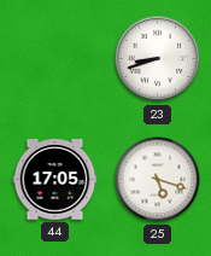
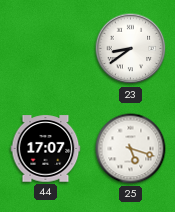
23: 8:42 -> 8:39
44: 17:05 -> 17:07
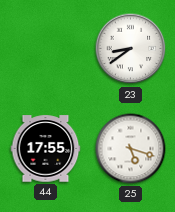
44: 17:07 -> 17:55
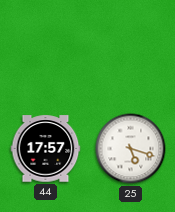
23: 8:39 -> none
44: 17:55 -> 17:57
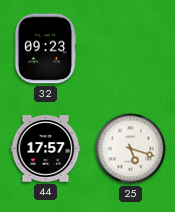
32: none -> 09:23
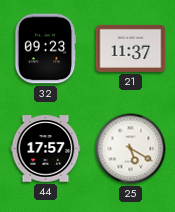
21: none -> 11:37
25: 5:18 -> 5:20
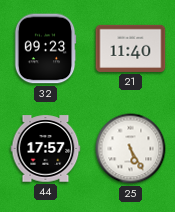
21: 11:37 -> 11:40
25: 5:20 -> 5:25
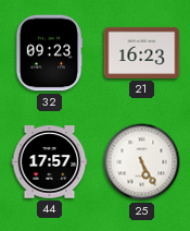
21: 11:40 -> 16:23
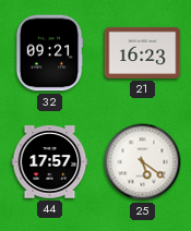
32: 09:23 -> 09:21
25: 5:25 -> 5:21
